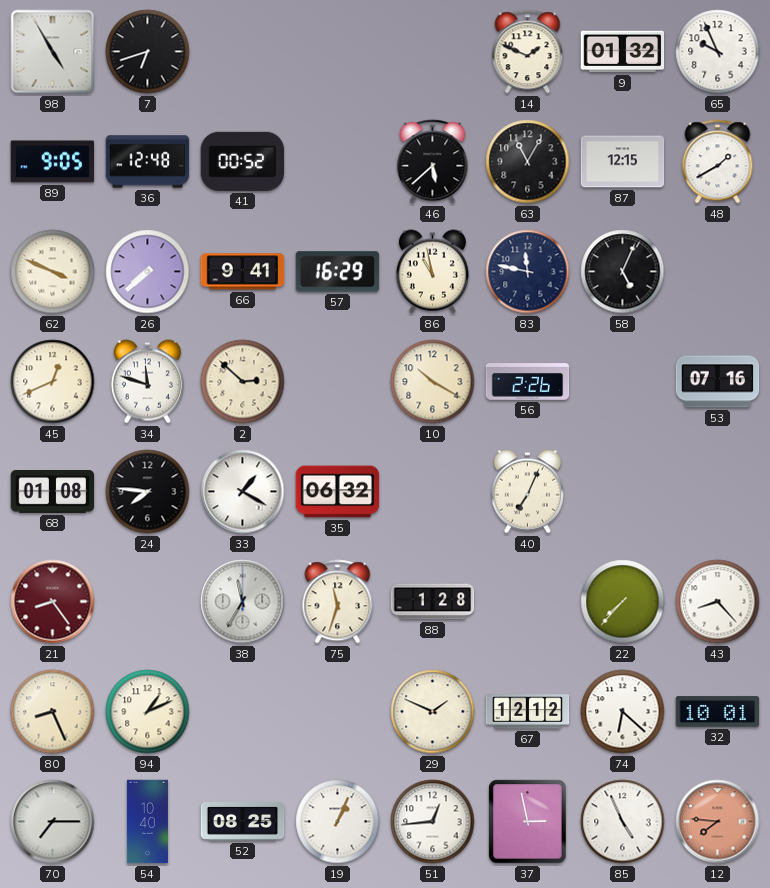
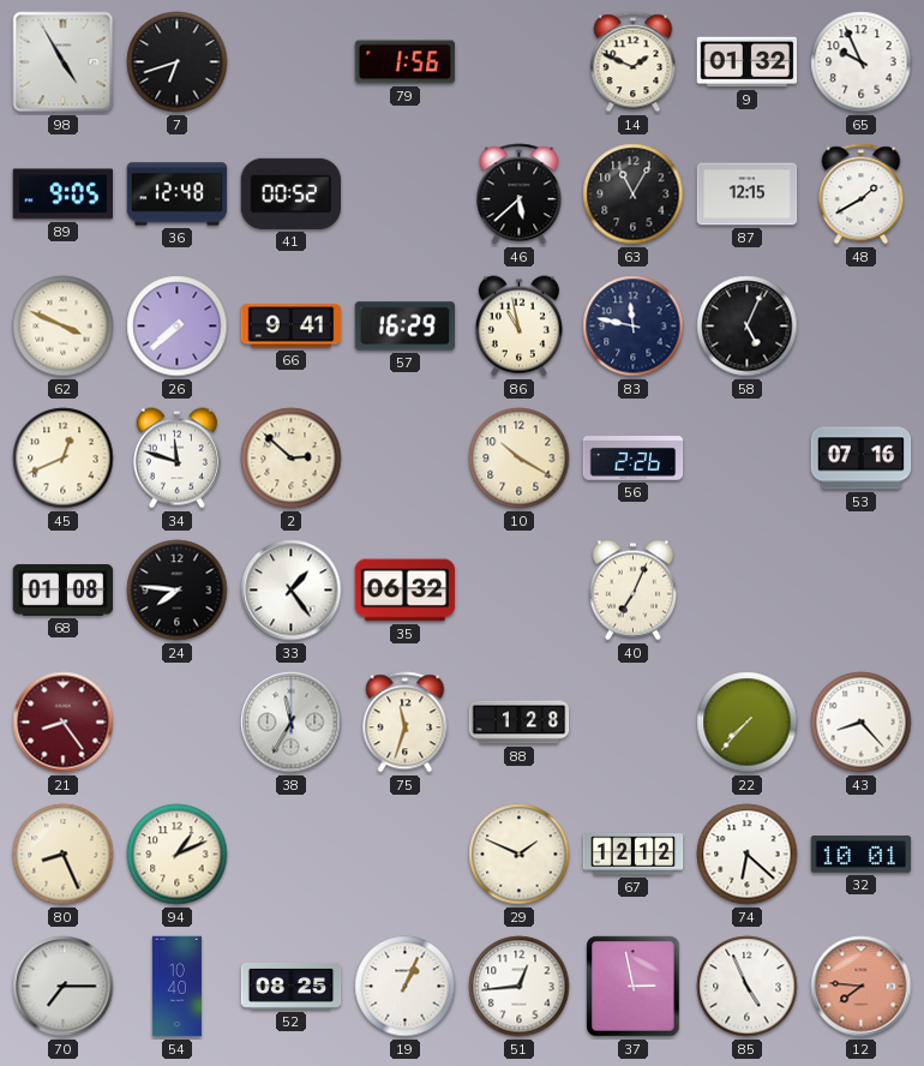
79: none -> 1:56
33: 1:20 -> 1:24
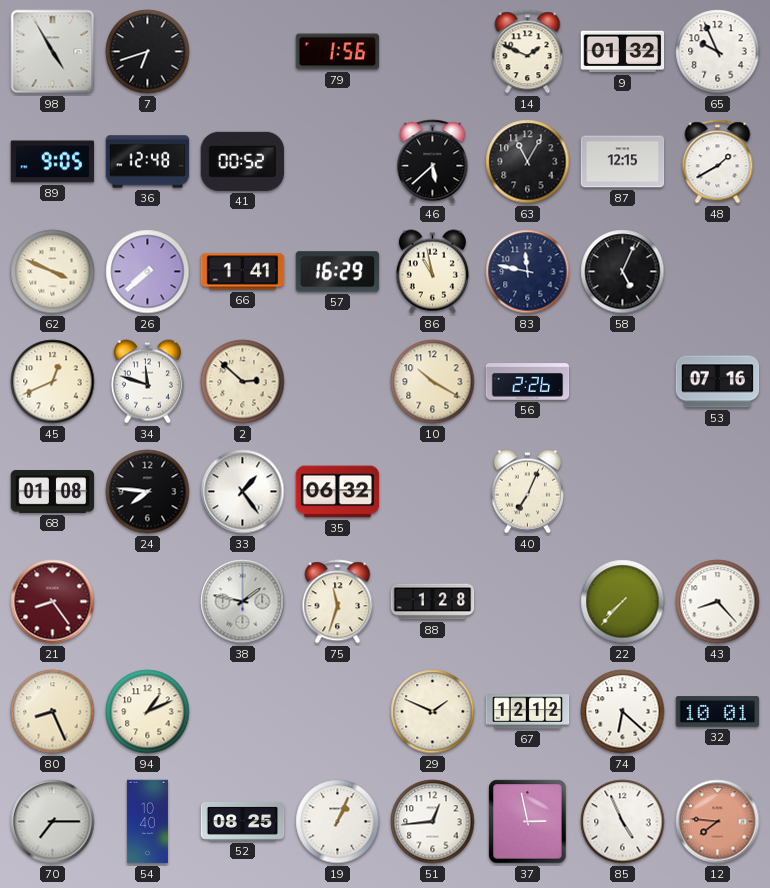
66: 9:41 -> 1:41
38: 11:35 -> 1:47
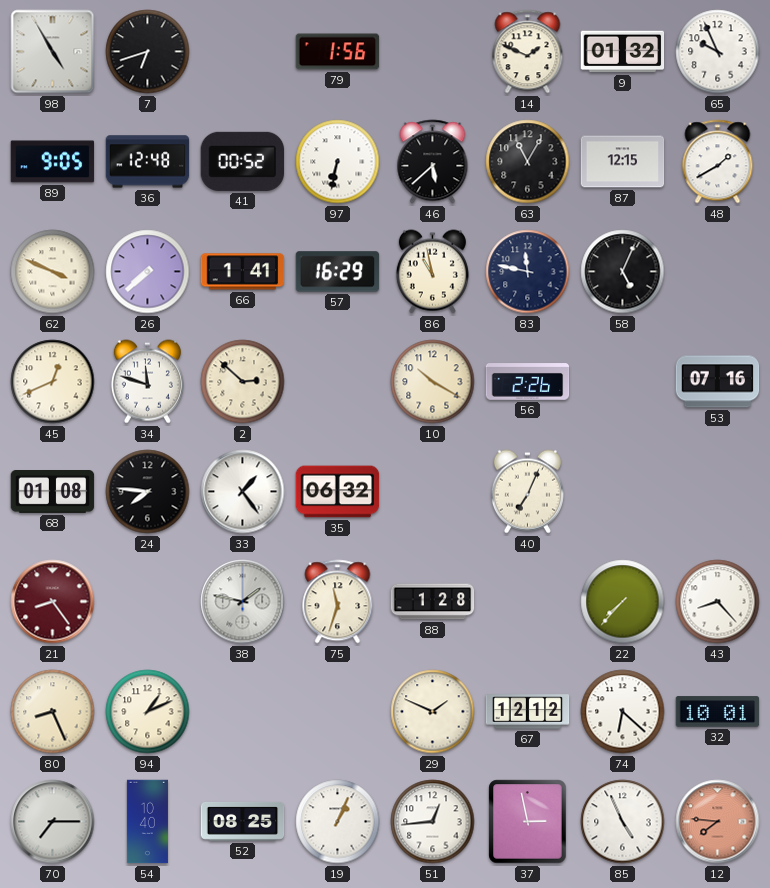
97: none -> 6:32
